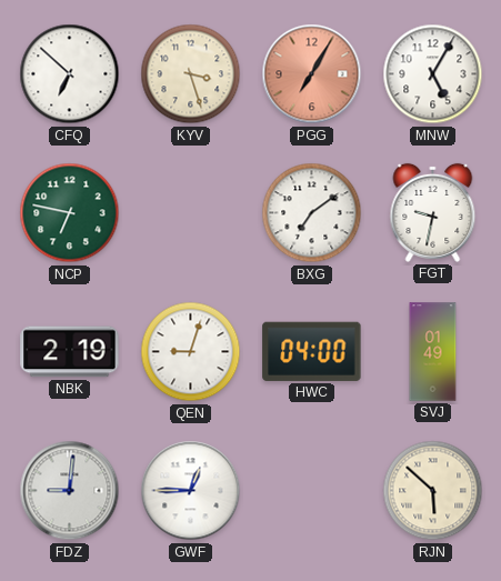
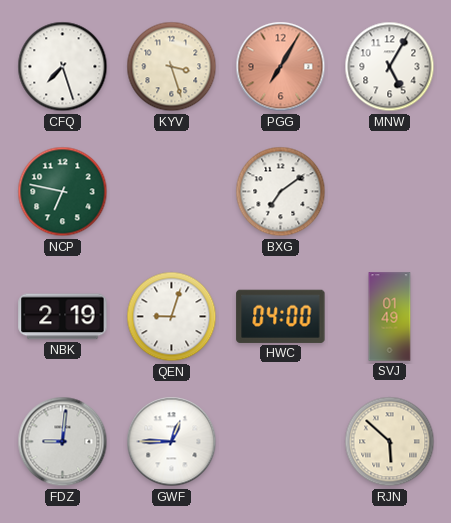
CFQ: 6:52 -> 7:27
FGT: 9:32 -> none
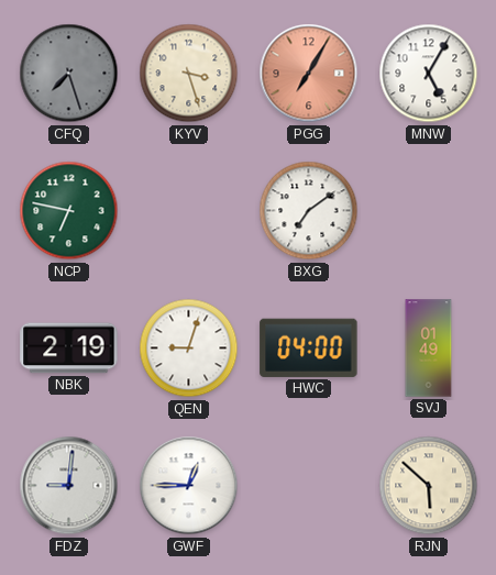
CFQ dial: white -> grey
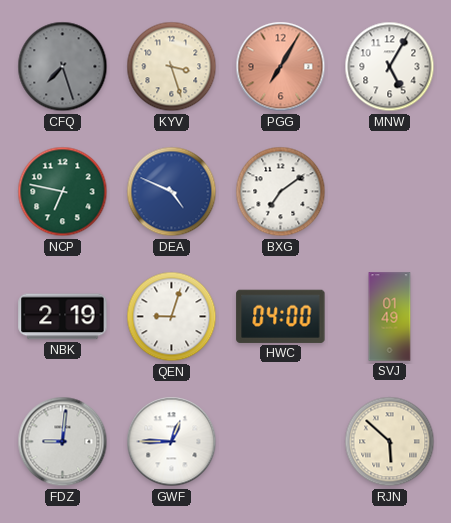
DEA: none -> 4:49
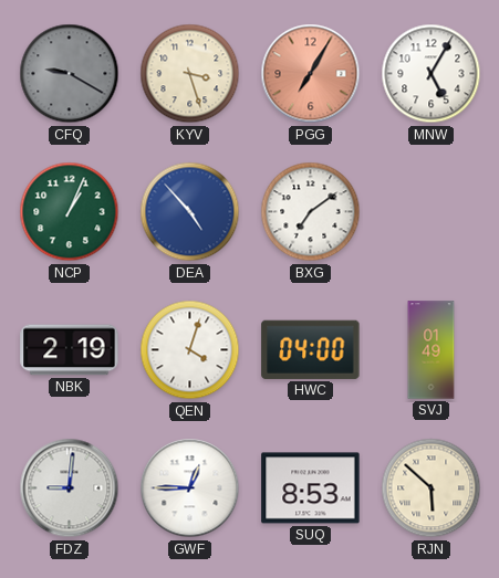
CFQ: 7:27 -> 9:20
NCP: 6:47 -> 1:04
DEA: 4:49 -> 4:53
QEN: 9:03 -> 4:03
SUQ: none -> 8:53
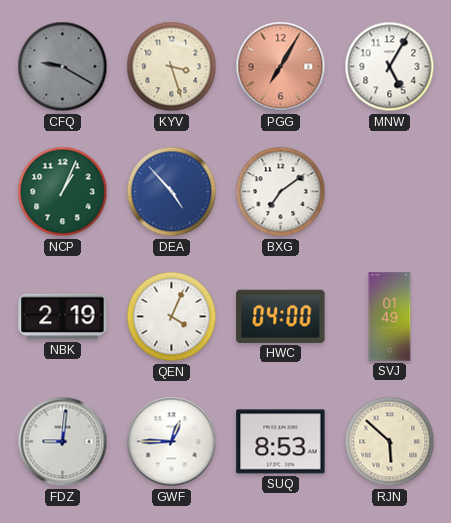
QEN: 4:03 -> 4:04
